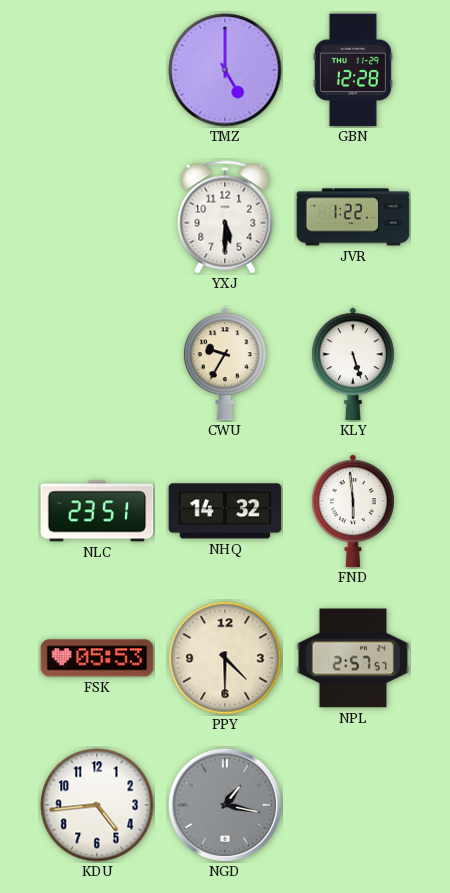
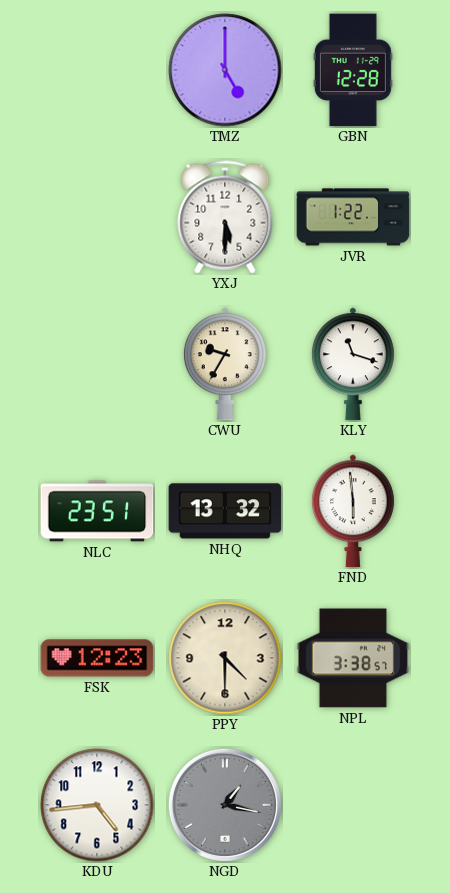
KLY: 5:27 -> 11:18
NHQ: 14:32 -> 13:32
FSK: 05:53 -> 12:23
NPL: 2:57 -> 3:38
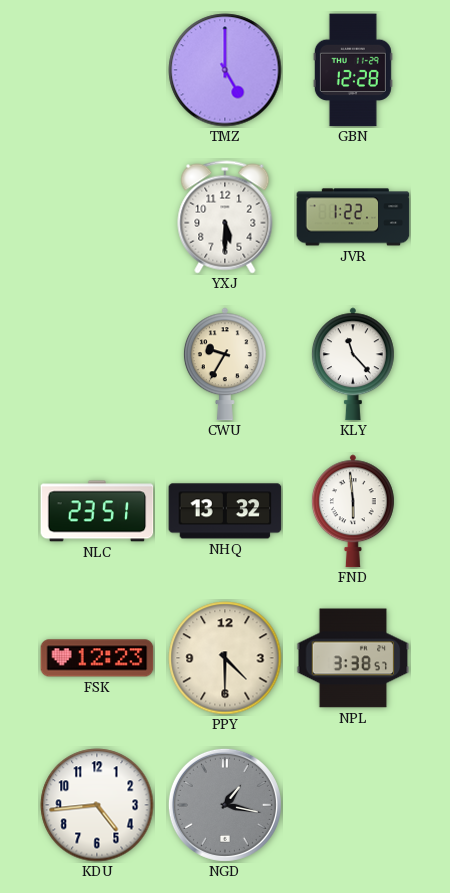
KLY: 11:18 -> 11:23
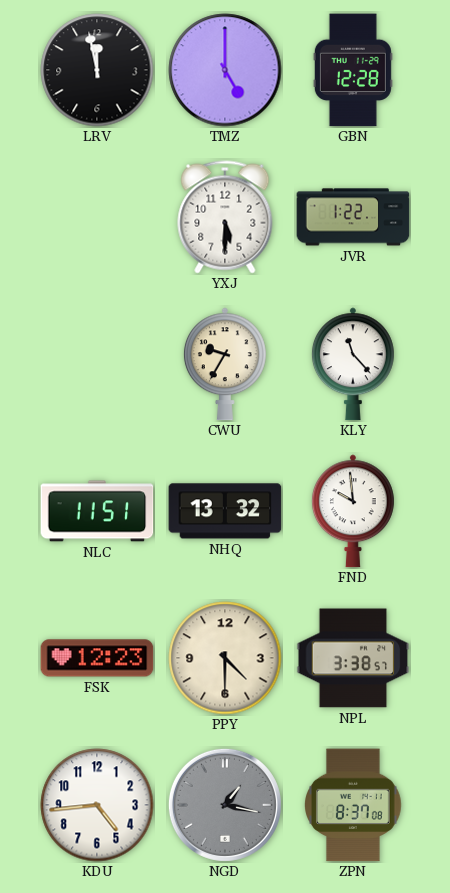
LRV: none -> 11:58
NLC: 23:51 -> 11:51
FND: 5:59 -> 9:59
ZPN: none -> 8:37
